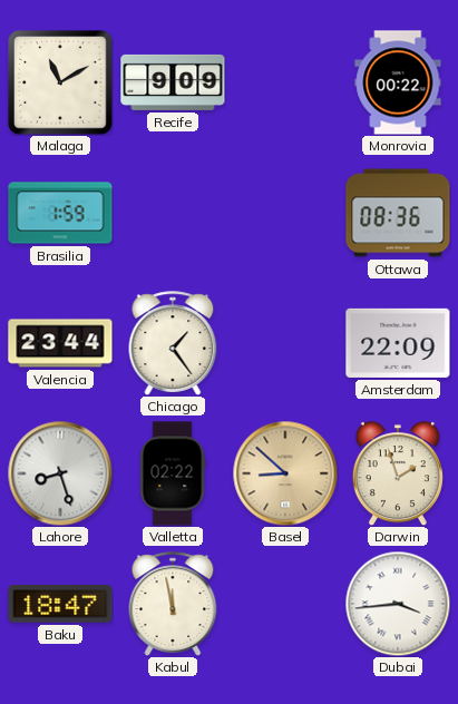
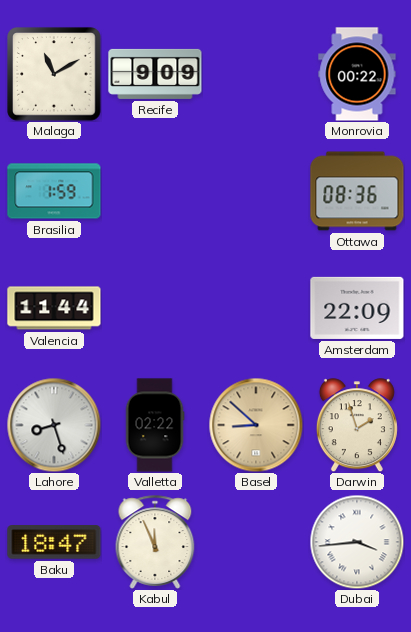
Valencia: 23:44 -> 11:44
Chicago: 1:24 -> none
Kabul: 11:58 -> 11:56
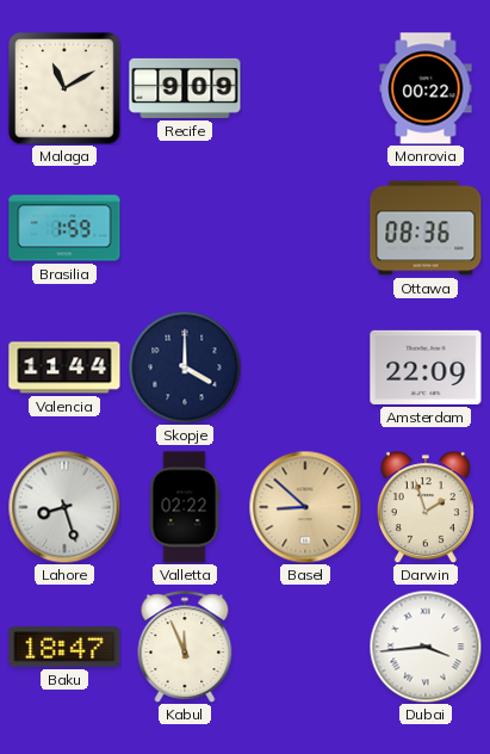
Skopje: none -> 4:00
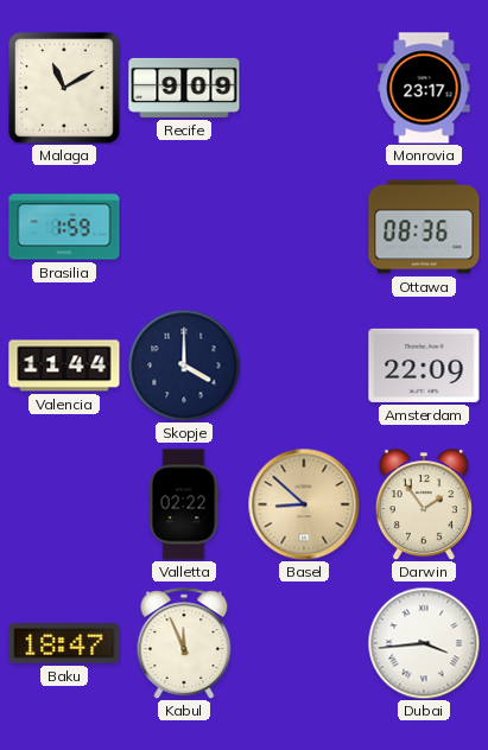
Monrovia: 00:22 -> 23:17
Lahore: 8:27 -> none
Darwin: 1:57 -> 1:54
